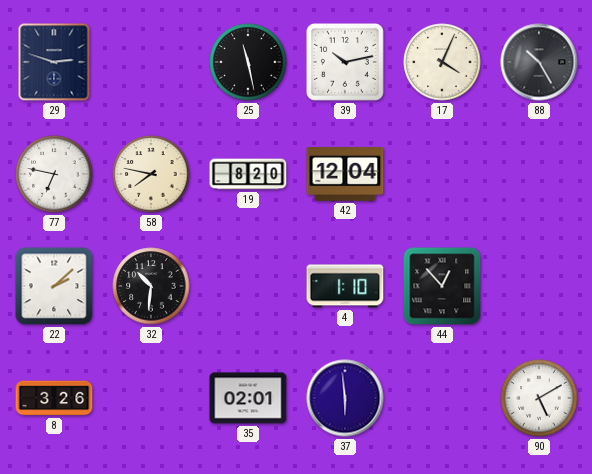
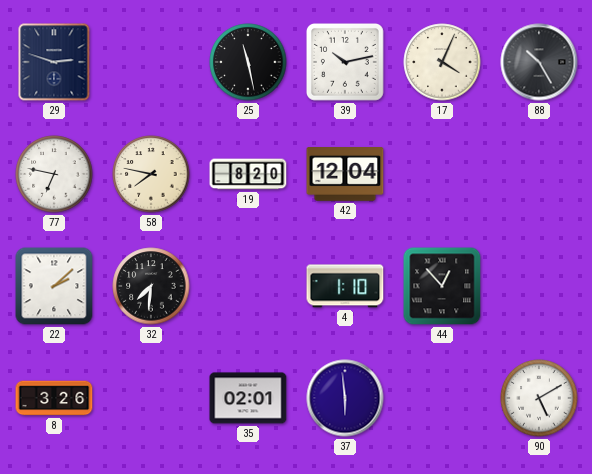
32: 10:31 -> 7:31
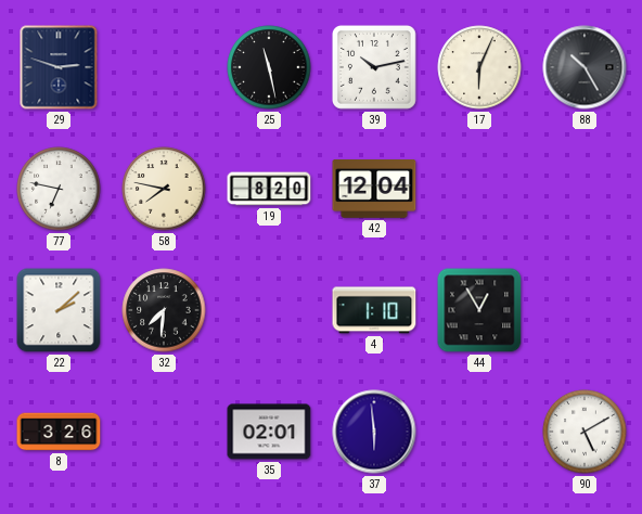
17: 4:04 -> 6:04
44: 12:53 -> 12:55
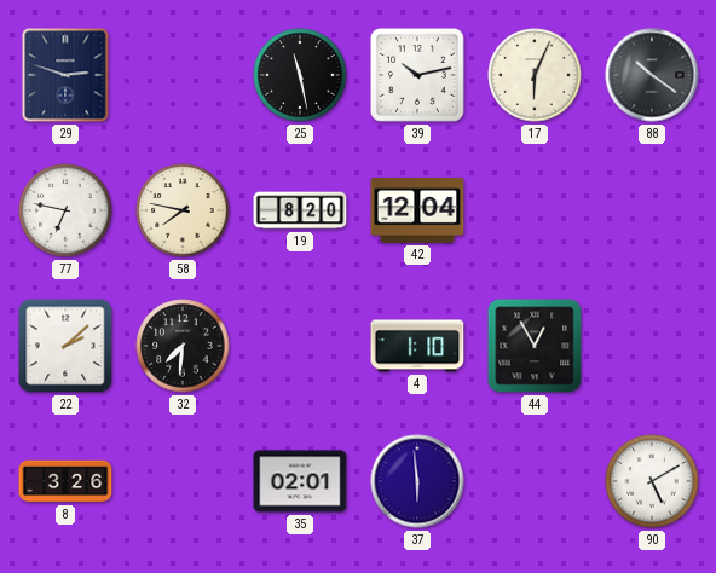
88: 10:25 -> 10:21
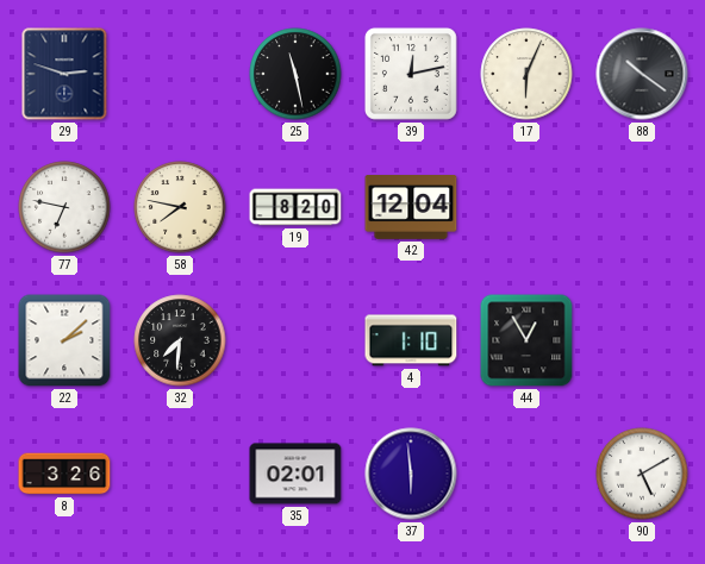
39: 10:13 -> 12:13
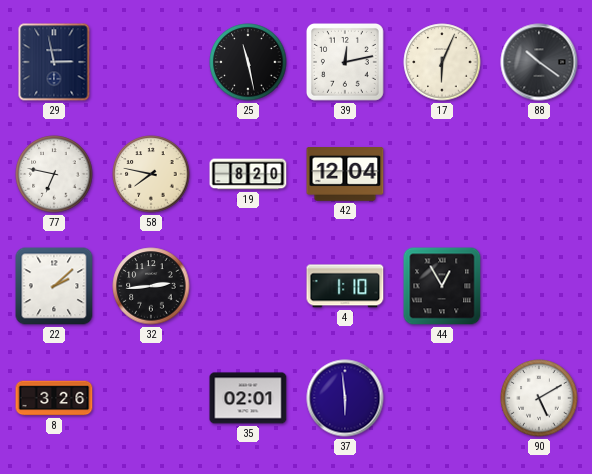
29: 2:48 -> 2:58
32: 7:31 -> 2:44
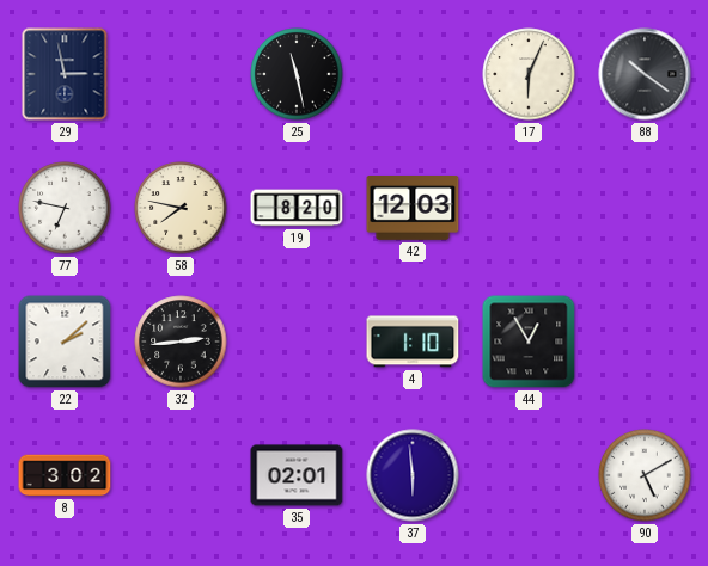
39: 12:13 -> none
42: 12:04 -> 12:03
8: 3:26 -> 3:02
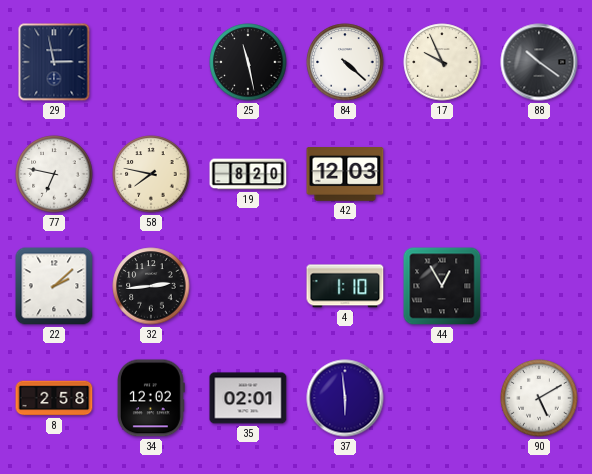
84: none -> 4:22
17: 6:04 -> 9:56
8: 3:02 -> 2:58
34: none -> 12:02
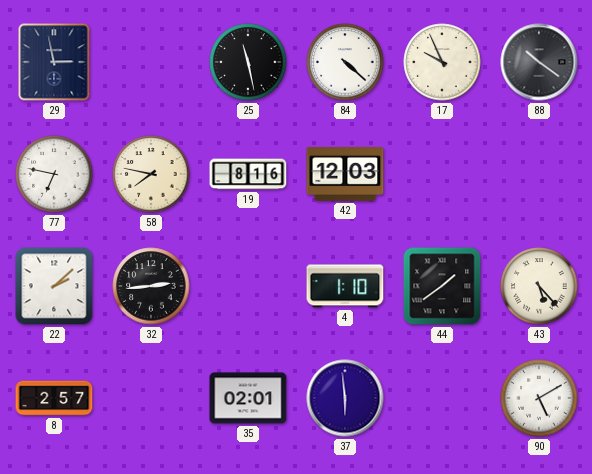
19: 8:20 -> 8:16
44: 12:55 -> 1:39
43: none -> 5:23
8: 2:58 -> 2:57
34: 12:02 -> none
